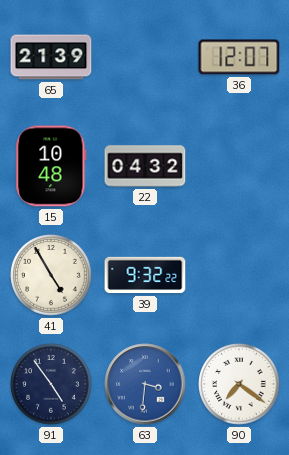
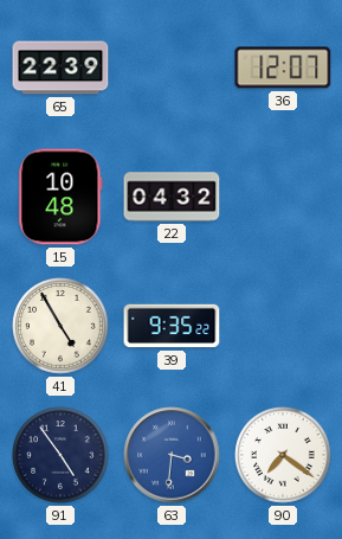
65: 21:39 -> 22:39
39: 9:32 -> 9:35
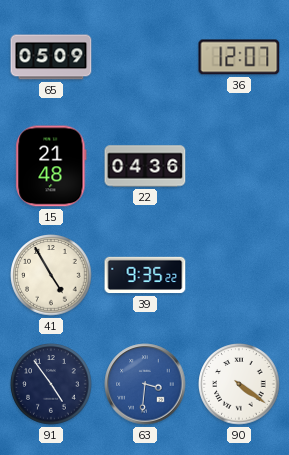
65: 22:39 -> 05:09
15: 10:48 -> 21:48
22: 04:32 -> 04:36
90: 7:21 -> 4:21
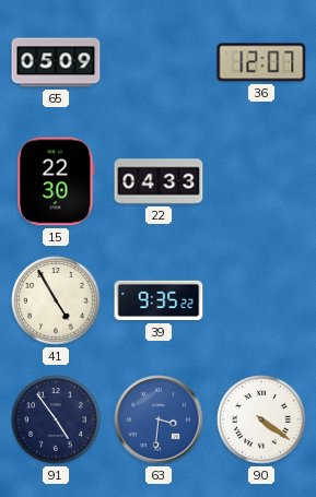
15: 21:48 -> 22:30
22: 04:36 -> 04:33
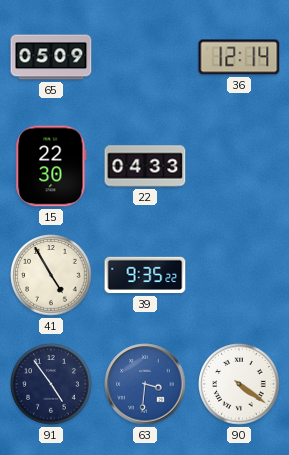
36: 12:07 -> 12:14
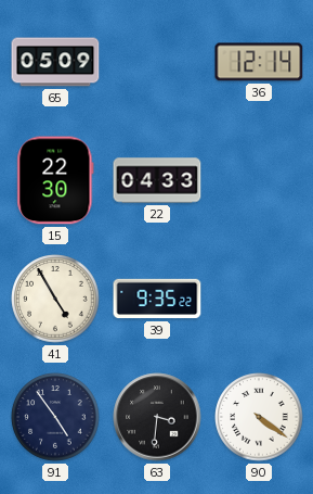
63 dial: blue -> black
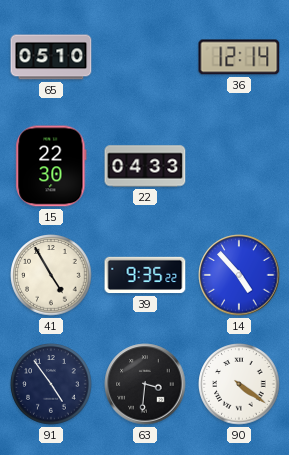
65: 05:09 -> 05:10
14: none -> 4:53
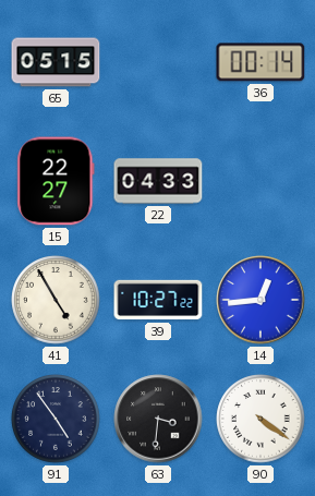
65: 05:10 -> 05:15
36: 12:14 -> 00:14
15: 22:30 -> 22:27
39: 9:35 -> 10:27
14: 4:53 -> 12:44
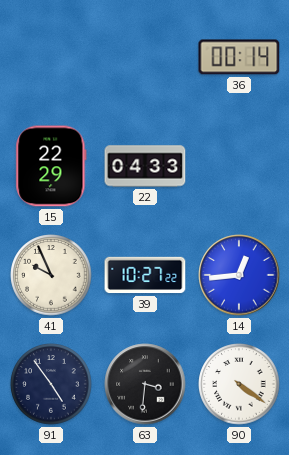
65: 05:15 -> none
15: 22:27 -> 22:29
41: 4:55 -> 9:56
